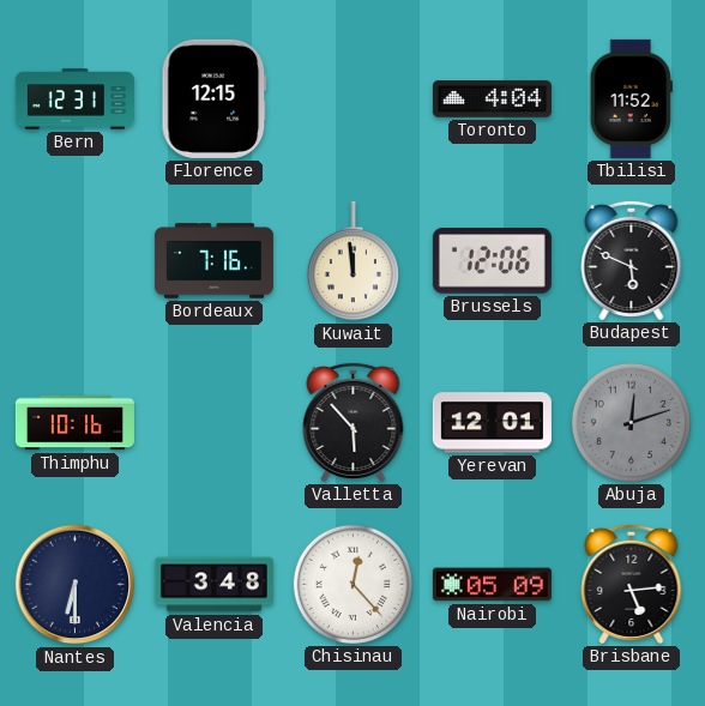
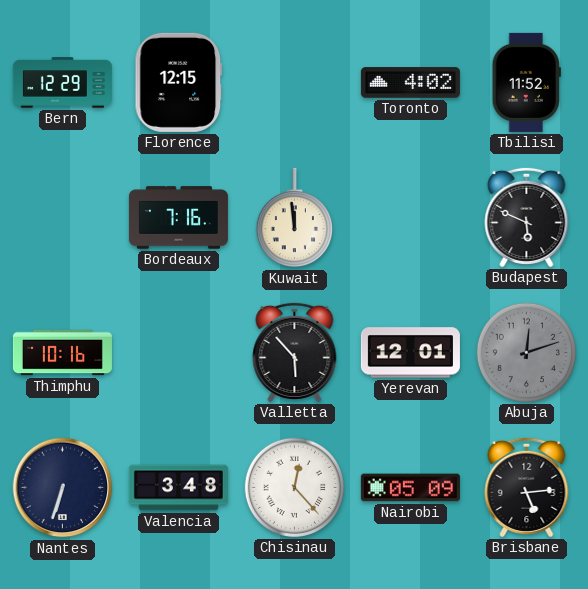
Bern: 12:31 -> 12:29
Toronto: 4:04 -> 4:02
Brussels: 12:06 -> none
Nantes: 6:30 -> 6:33
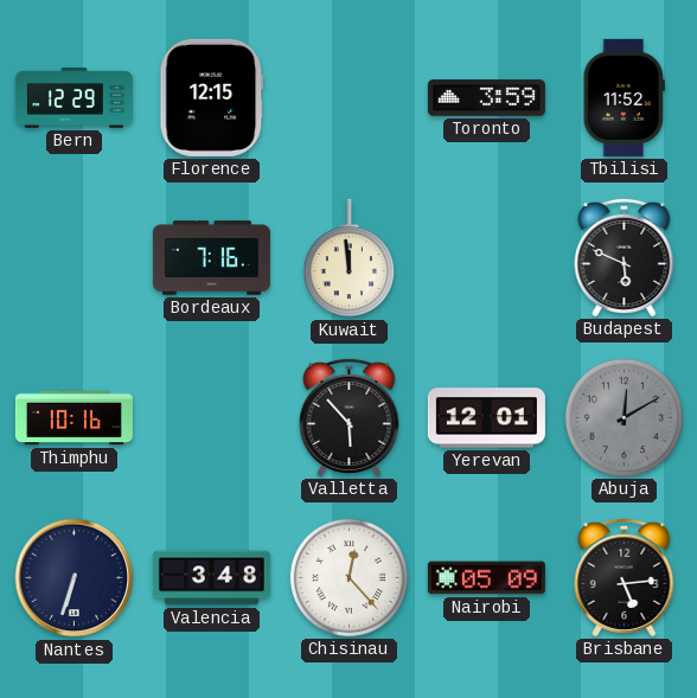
Toronto: 4:02 -> 3:59
Abuja: 12:12 -> 12:10
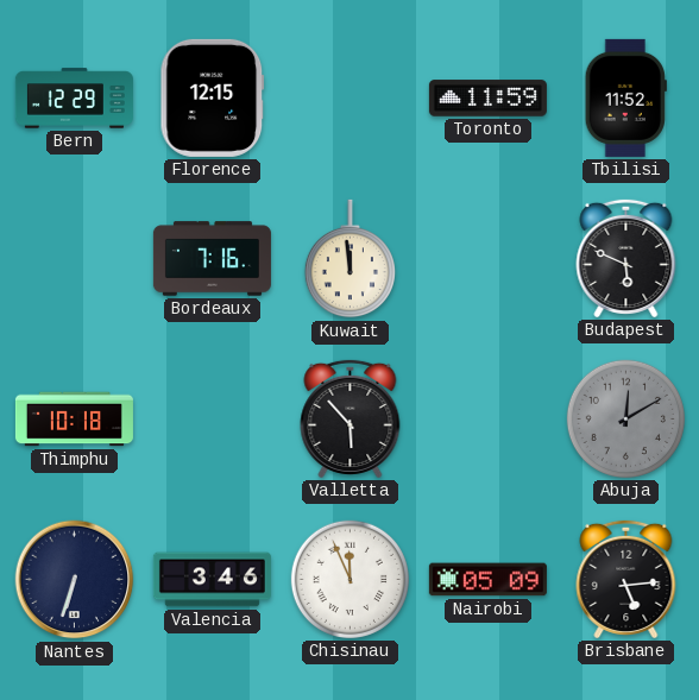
Toronto: 3:59 -> 11:59
Thimphu: 10:16 -> 10:18
Yerevan: 12:01 -> none
Valencia: 3:48 -> 3:46
Chisinau: 12:23 -> 11:56
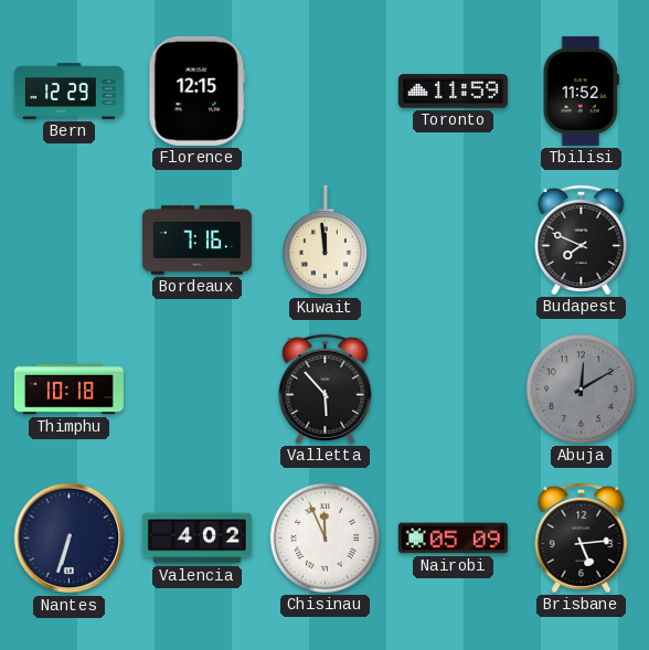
Budapest: 5:49 -> 7:49
Valencia: 3:46 -> 4:02
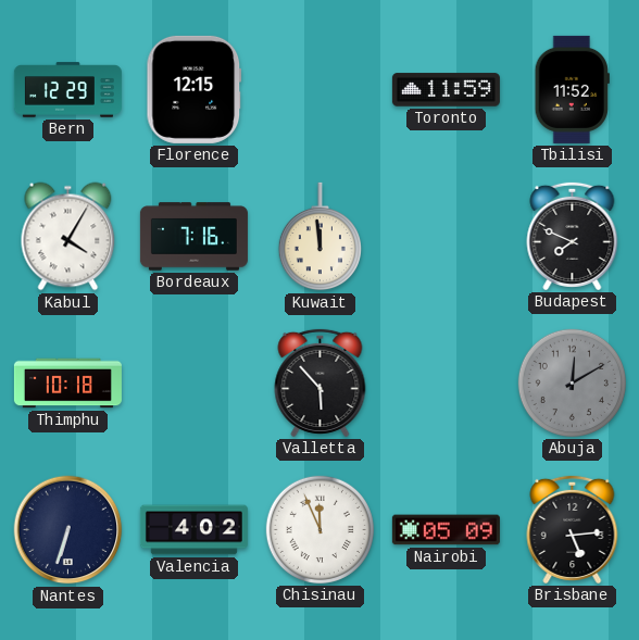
Kabul: none -> 4:05
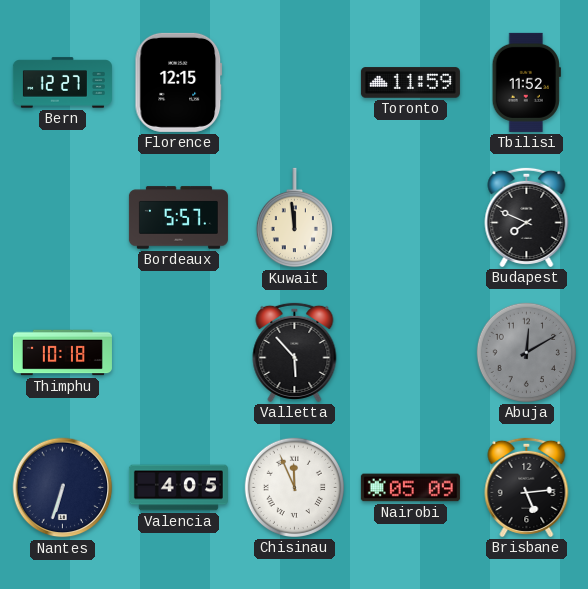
Bern: 12:29 -> 12:27
Kabul: 4:05 -> none
Bordeaux: 7:16 -> 5:57
Valencia: 4:02 -> 4:05
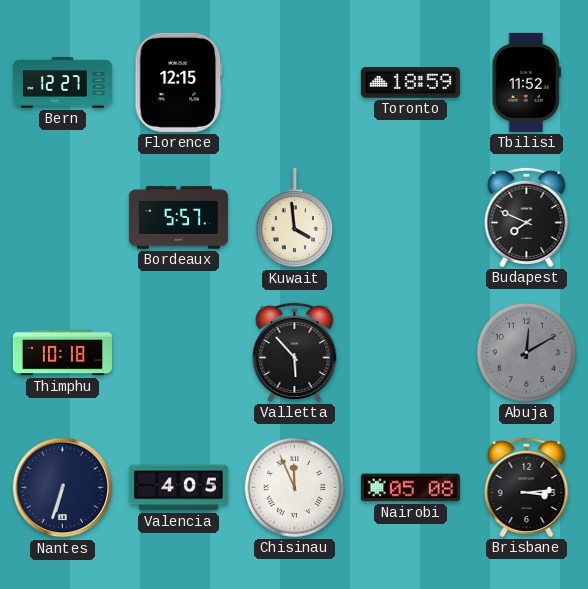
Toronto: 11:59 -> 18:59
Kuwait: 11:59 -> 3:59
Nairobi: 05:09 -> 05:08
Brisbane: 5:14 -> 3:14
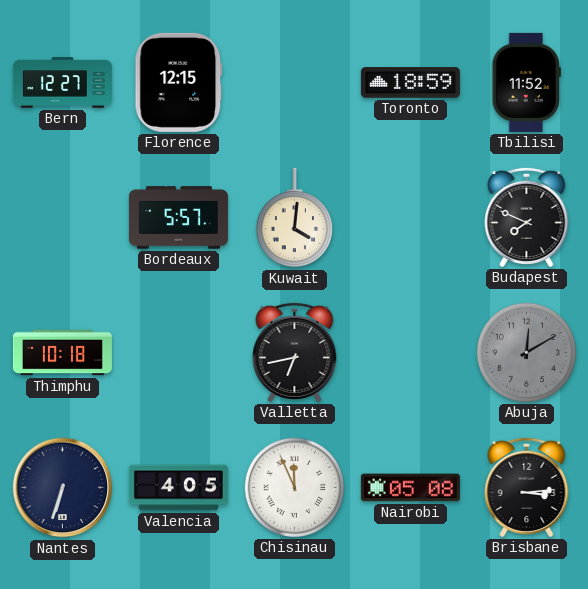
Kuwait: 3:59 -> 4:01
Valletta: 5:53 -> 6:43
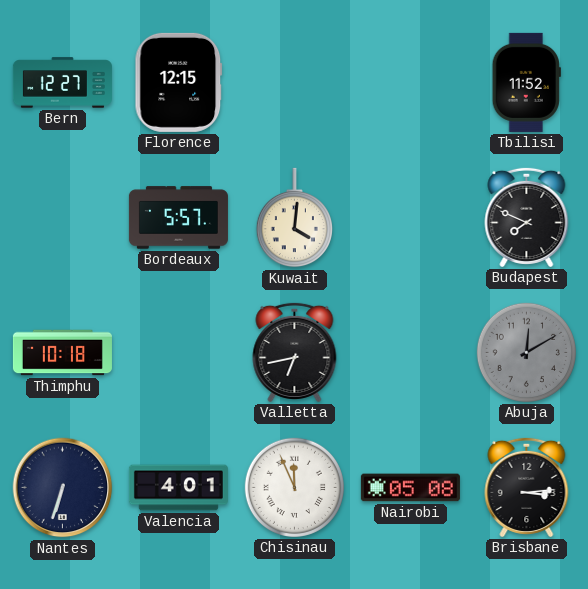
Toronto: 18:59 -> none
Valencia: 4:05 -> 4:01
